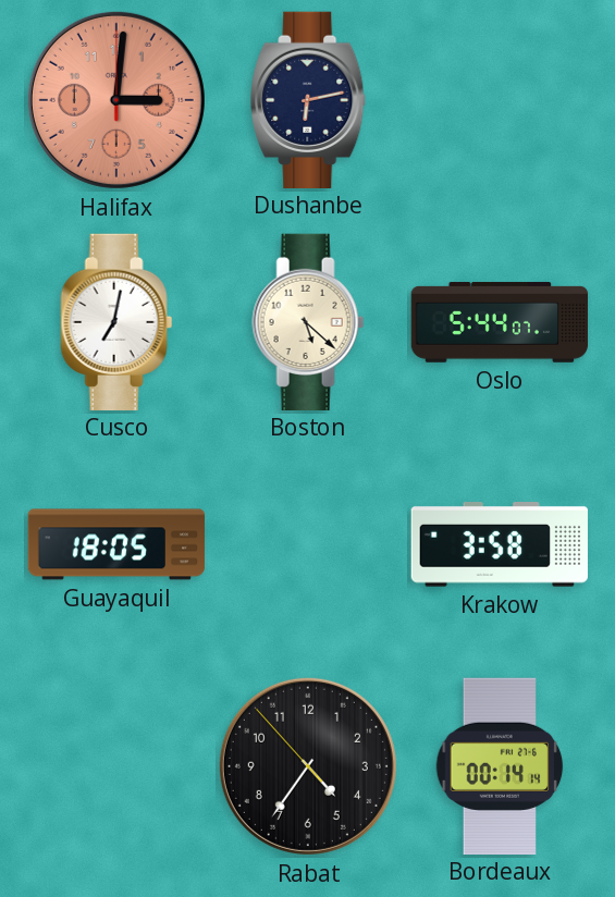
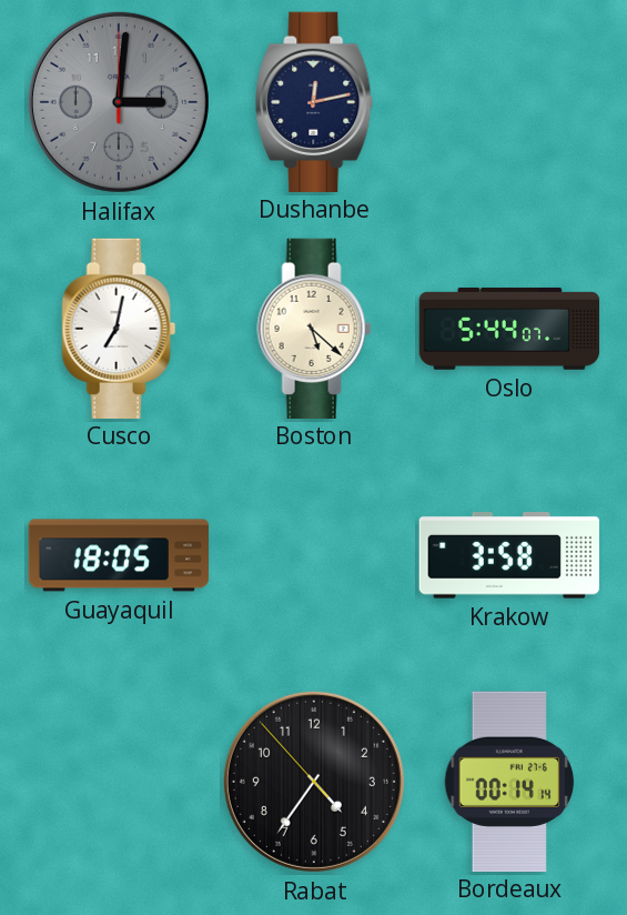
Halifax dial: salmon -> grey
Dushanbe: 6:13 -> 12:13
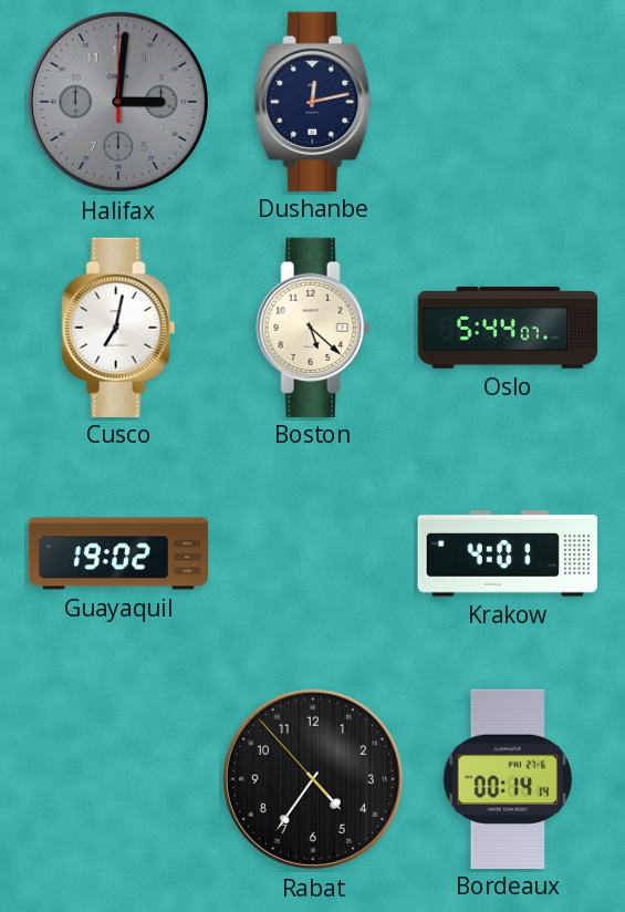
Guayaquil: 18:05 -> 19:02
Krakow: 3:58 -> 4:01
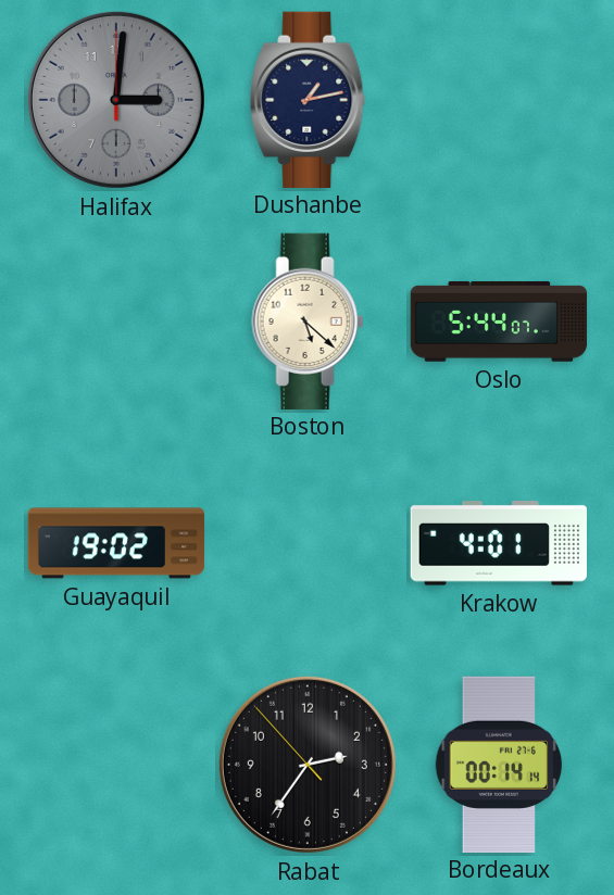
Dushanbe: 12:13 -> 1:13
Cusco: 7:02 -> none
Rabat: 4:35 -> 2:35
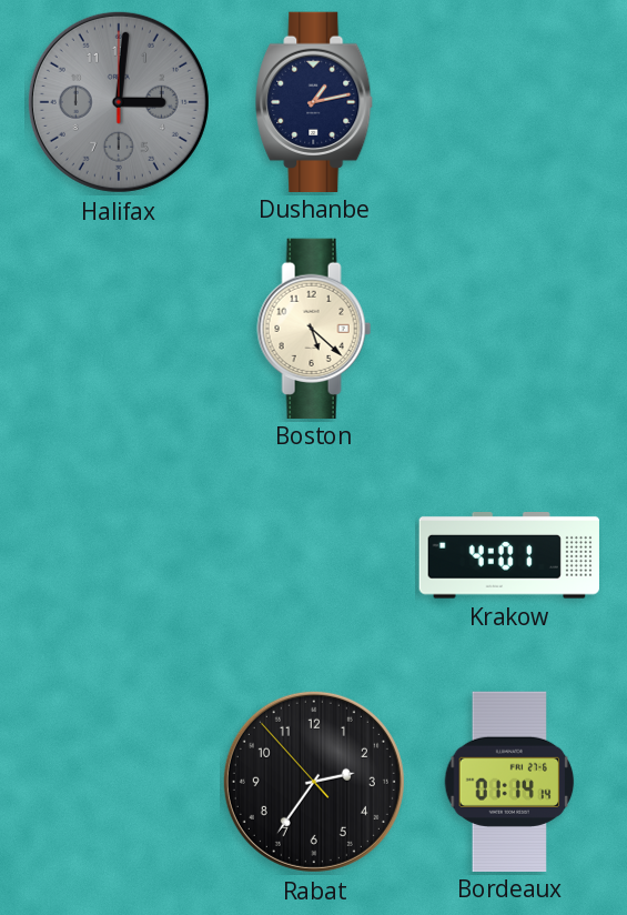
Oslo: 5:44 -> none
Guayaquil: 19:02 -> none
Bordeaux: 00:14 -> 01:14
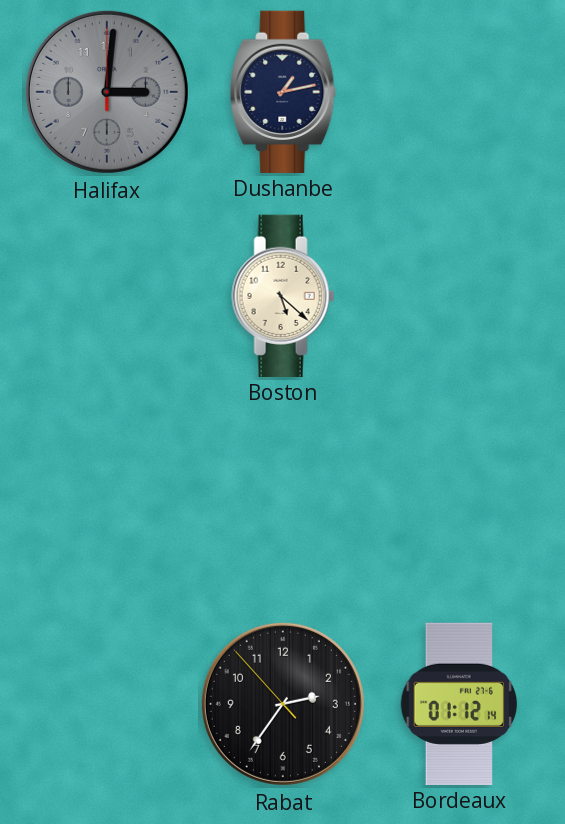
Krakow: 4:01 -> none
Bordeaux: 01:14 -> 01:12
